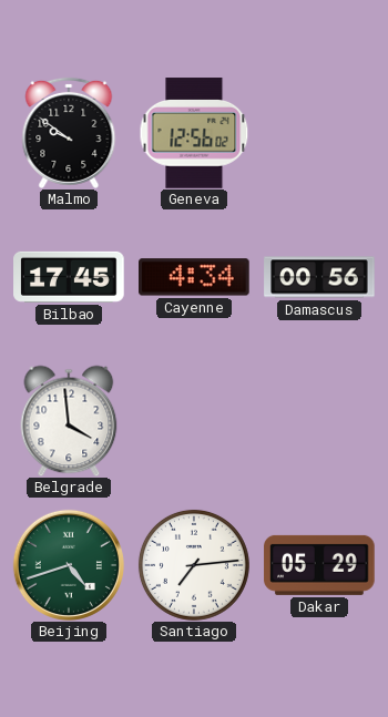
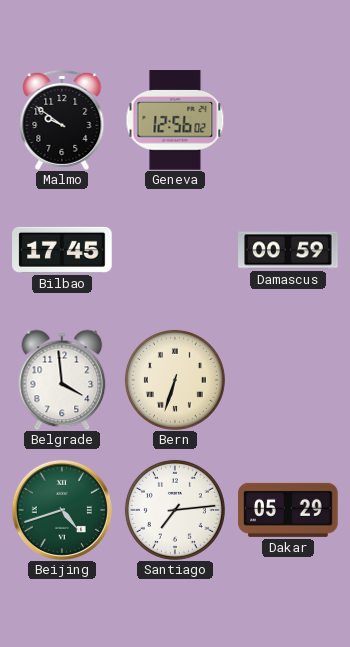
Cayenne: 4:34 -> none
Damascus: 00:56 -> 00:59
Bern: none -> 6:33
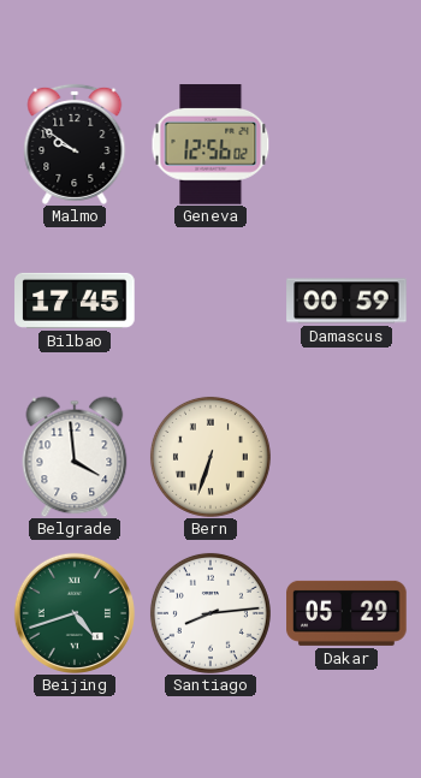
Santiago: 7:14 -> 8:14
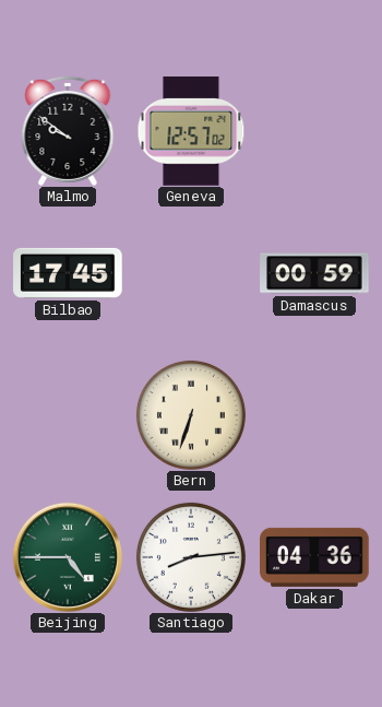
Geneva: 12:56 -> 12:57
Belgrade: 3:59 -> none
Beijing: 4:42 -> 4:45
Dakar: 05:29 -> 04:36
